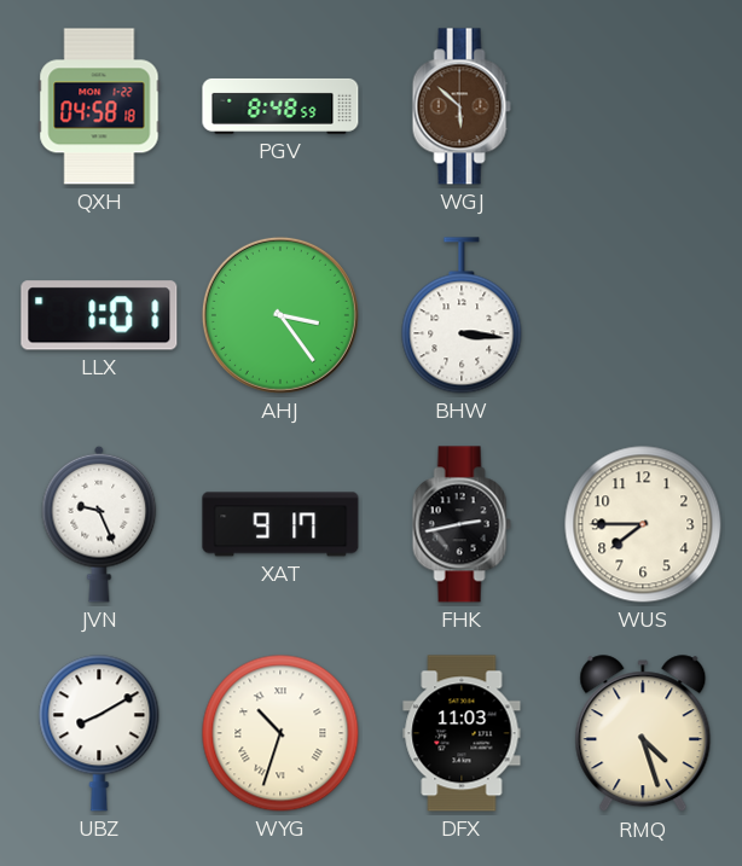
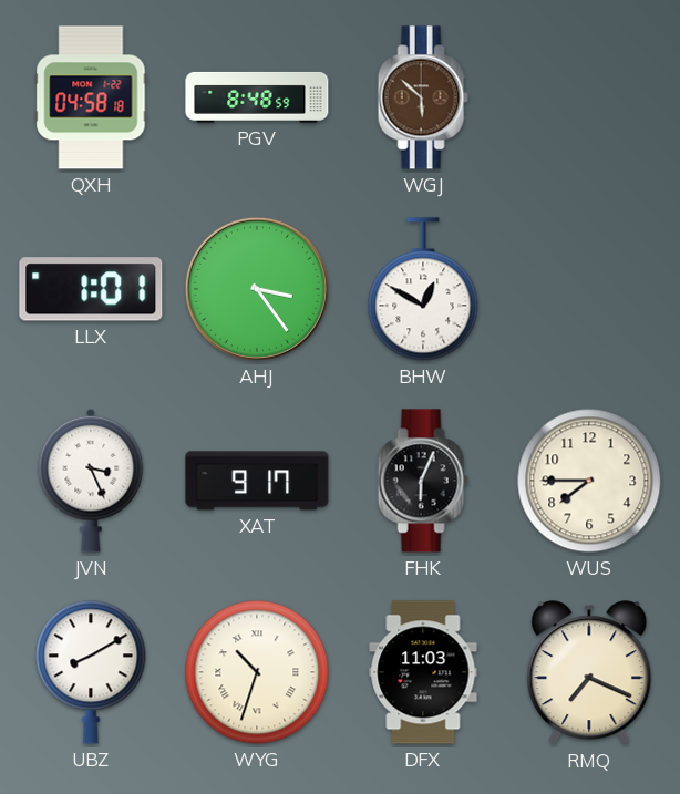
BHW: 3:16 -> 12:50
JVN: 9:26 -> 3:26
FHK: 2:43 -> 6:04
RMQ: 4:27 -> 7:19
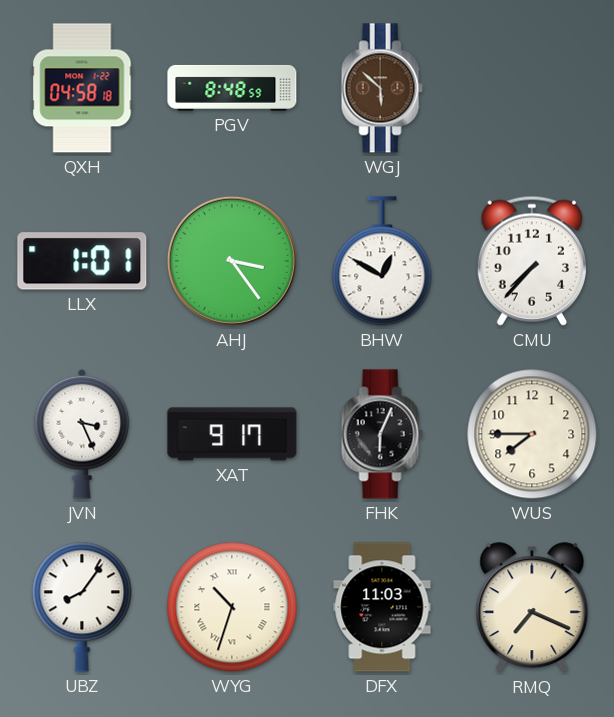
CMU: none -> 7:37
UBZ: 8:10 -> 8:06
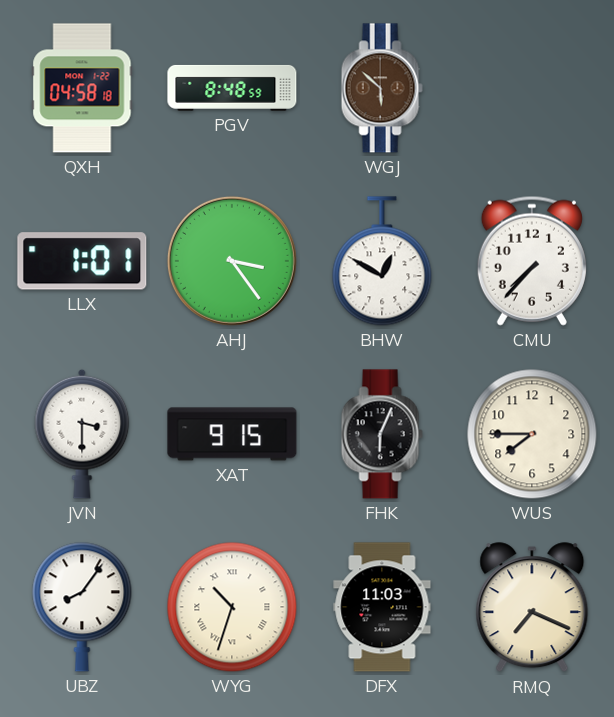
JVN: 3:26 -> 3:30
XAT: 9:17 -> 9:15
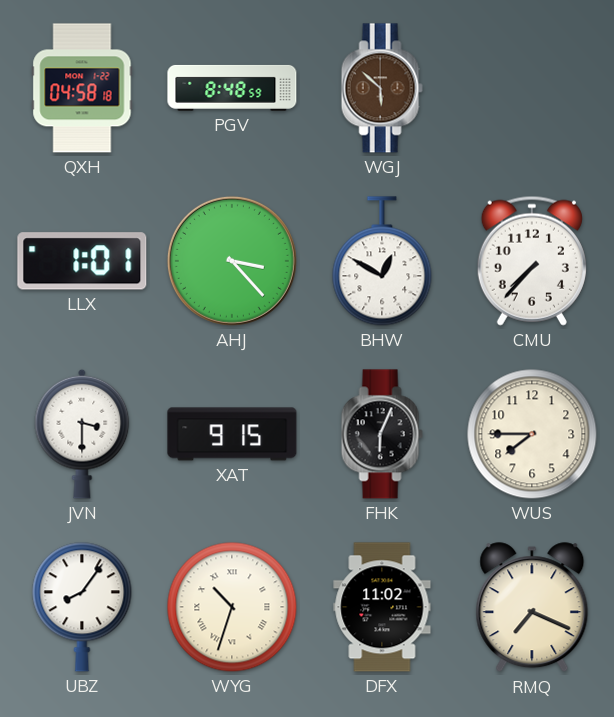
AHJ: 3:24 -> 3:23
DFX: 11:03 -> 11:02
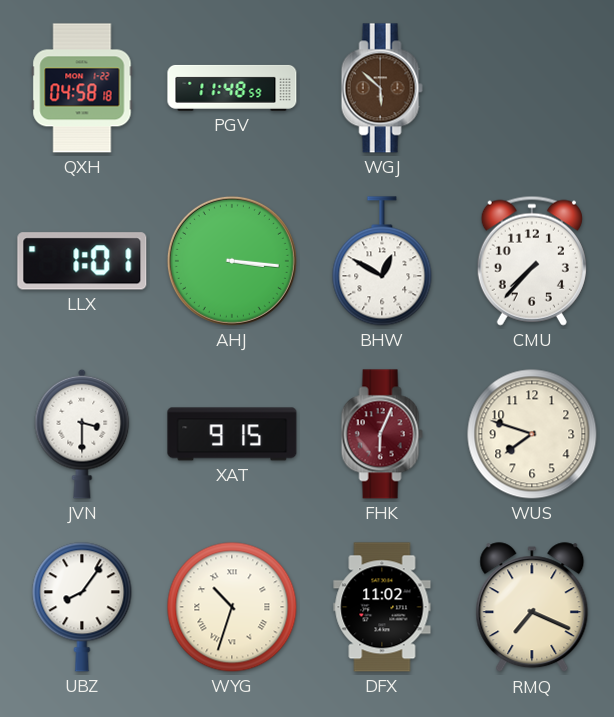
PGV: 8:48 -> 11:48
AHJ: 3:23 -> 3:16
FHK dial: black -> burgundy
WUS: 7:45 -> 7:48
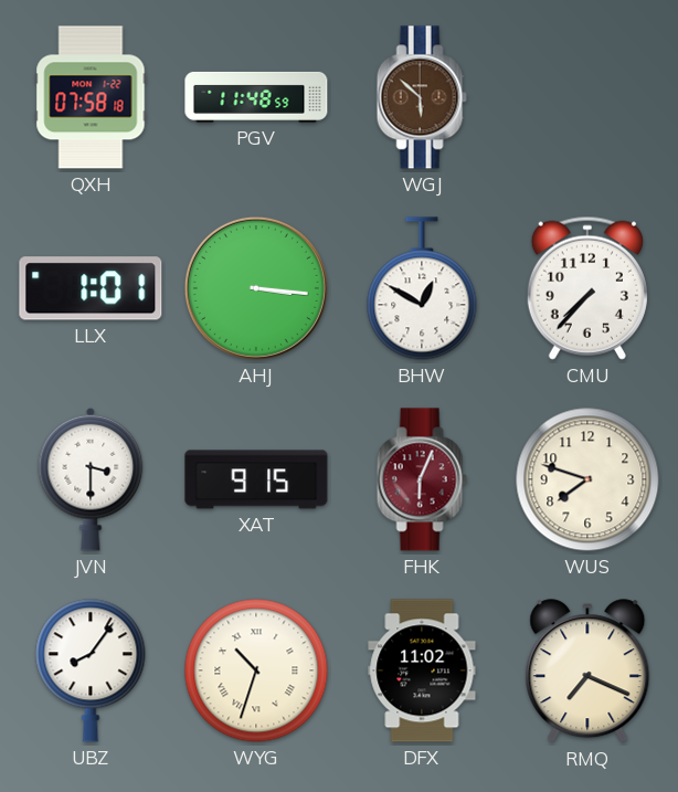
QXH: 04:58 -> 07:58
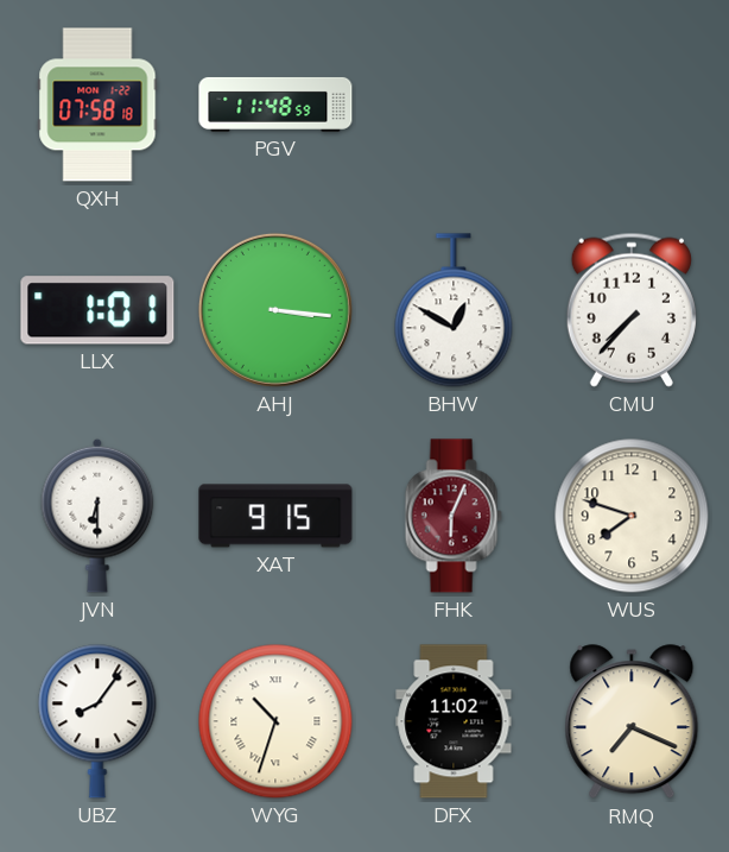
WGJ: 5:52 -> none
JVN: 3:30 -> 6:30
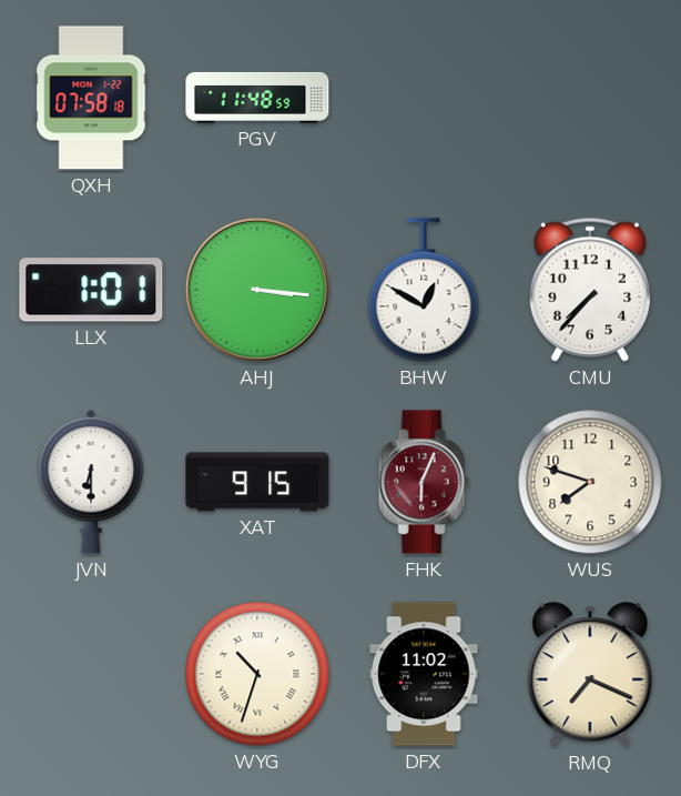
UBZ: 8:06 -> none
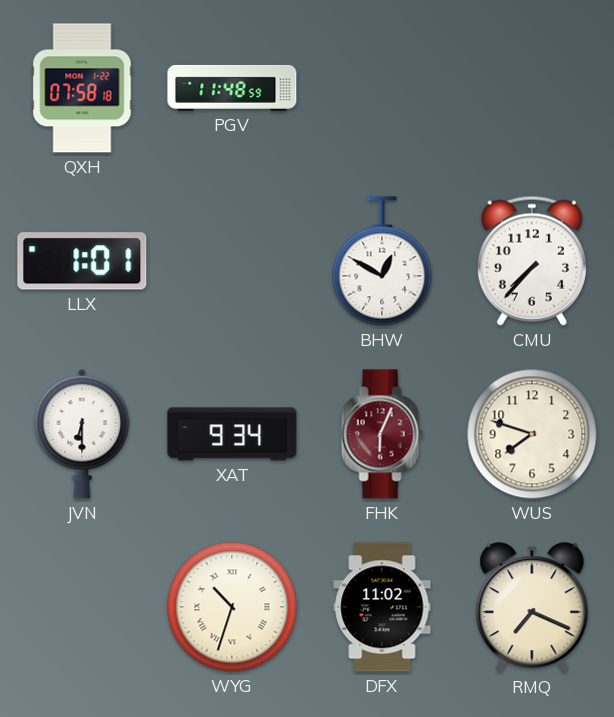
AHJ: 3:16 -> none
XAT: 9:15 -> 9:34
